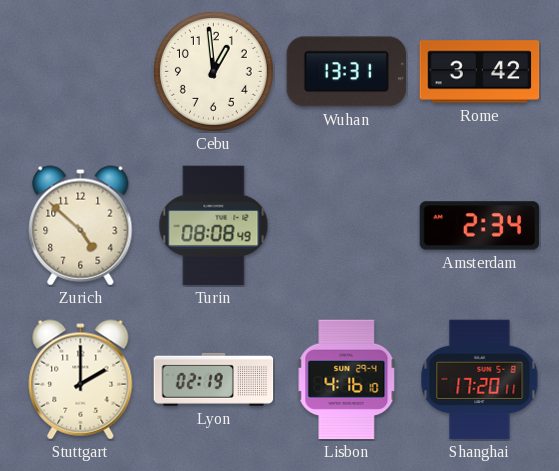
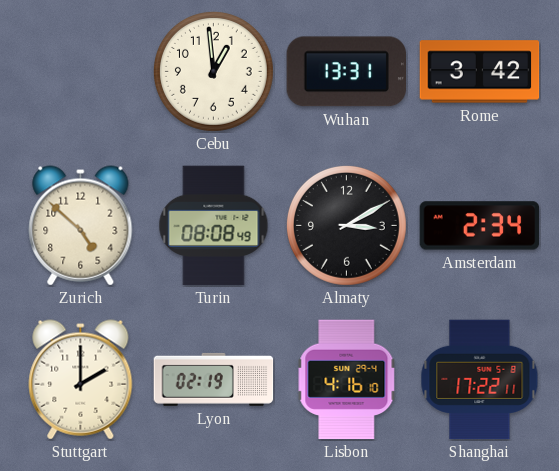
Almaty: none -> 3:10
Shanghai: 17:20 -> 17:22
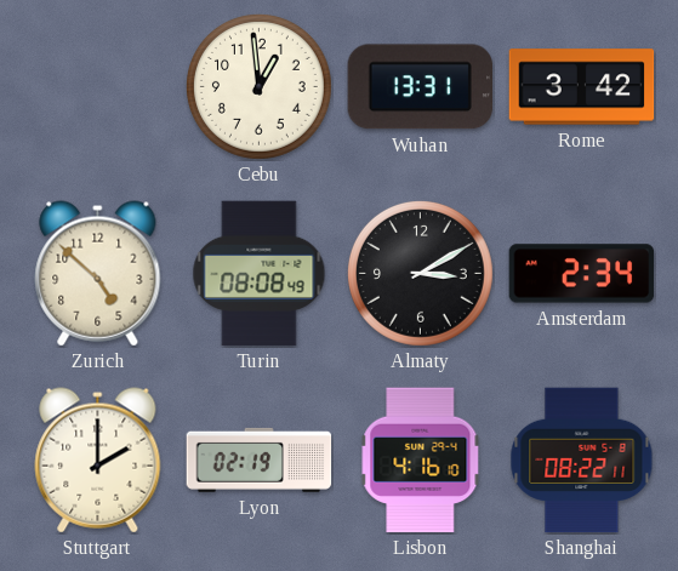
Shanghai: 17:22 -> 08:22
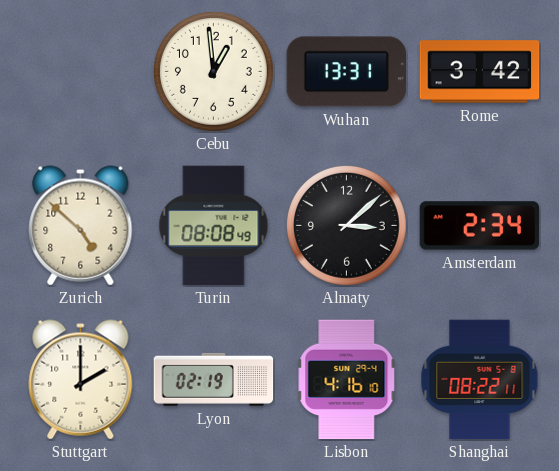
Almaty: 3:10 -> 3:08
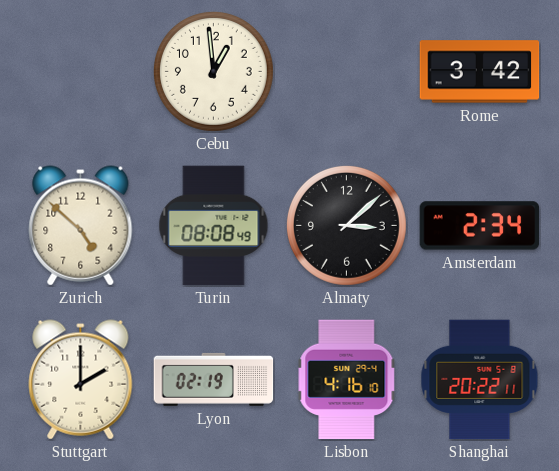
Wuhan: 13:31 -> none
Shanghai: 08:22 -> 20:22
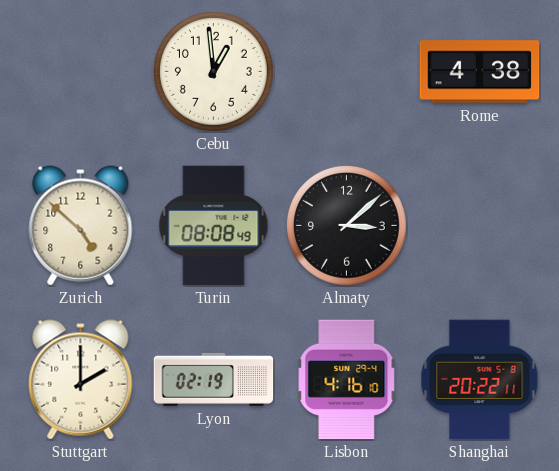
Rome: 3:42 -> 4:38
Amsterdam: 2:34 -> none
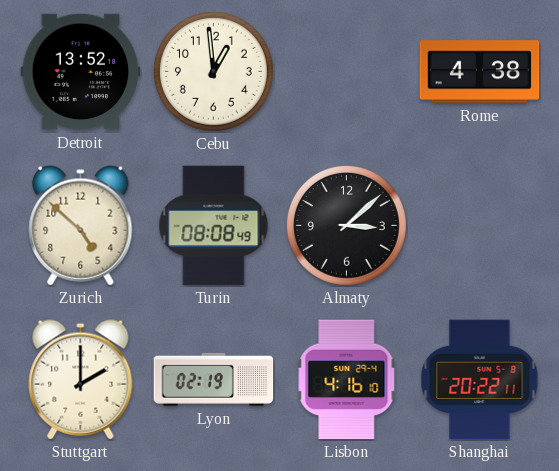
Detroit: none -> 13:52
